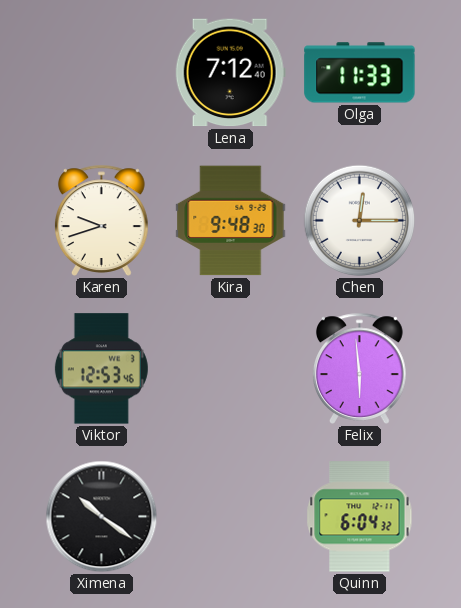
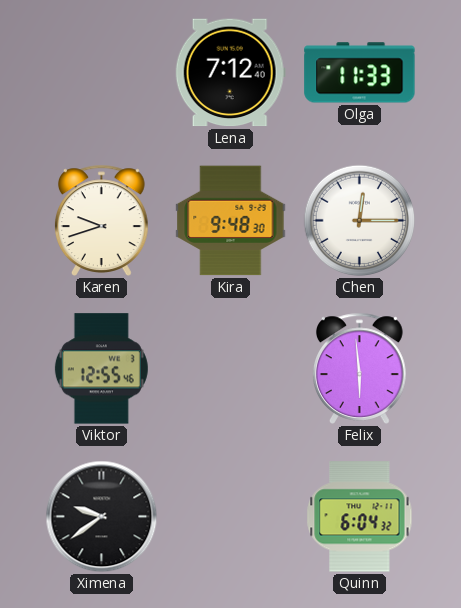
Viktor: 12:53 -> 12:55
Ximena: 10:21 -> 9:39
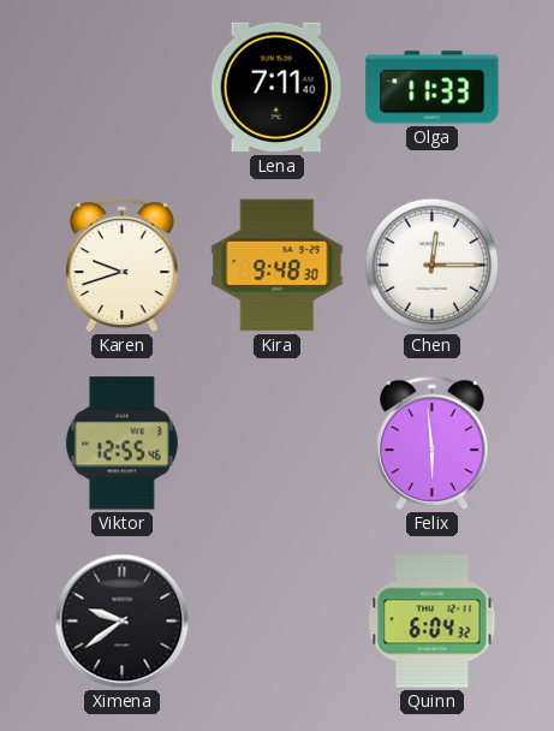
Lena: 7:12 -> 7:11
